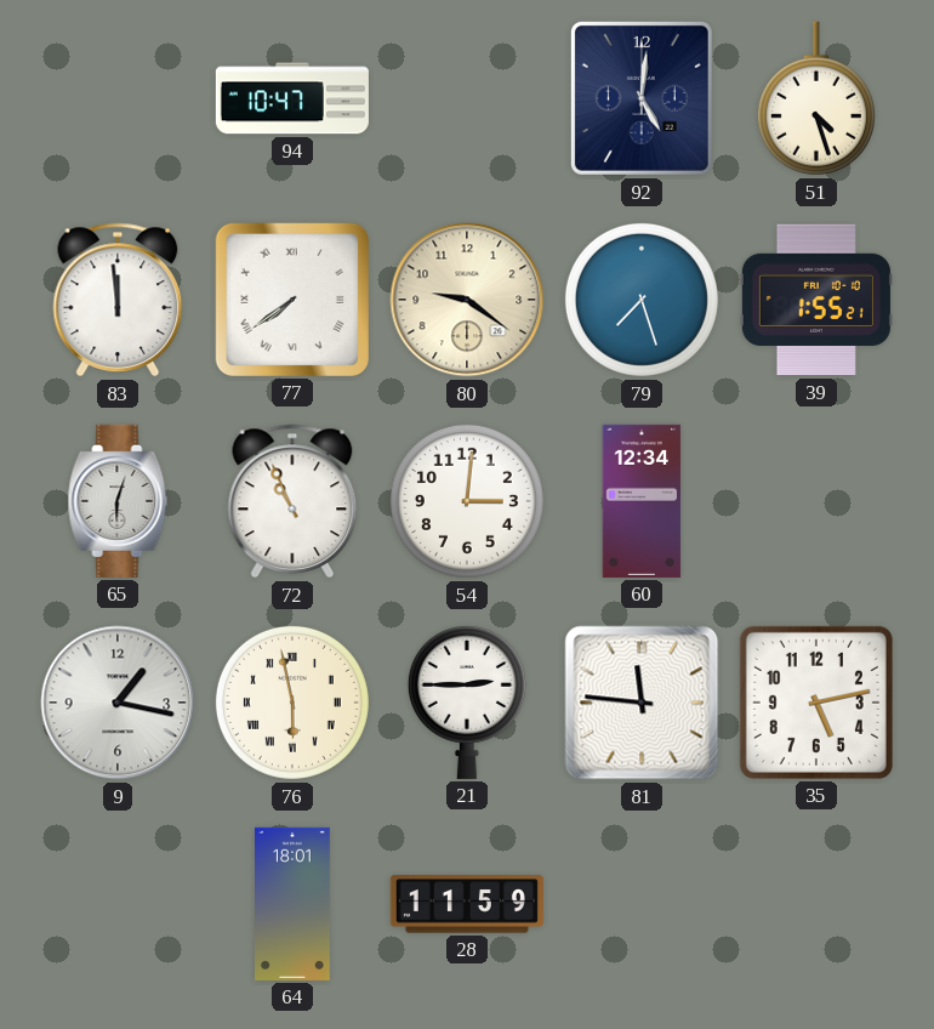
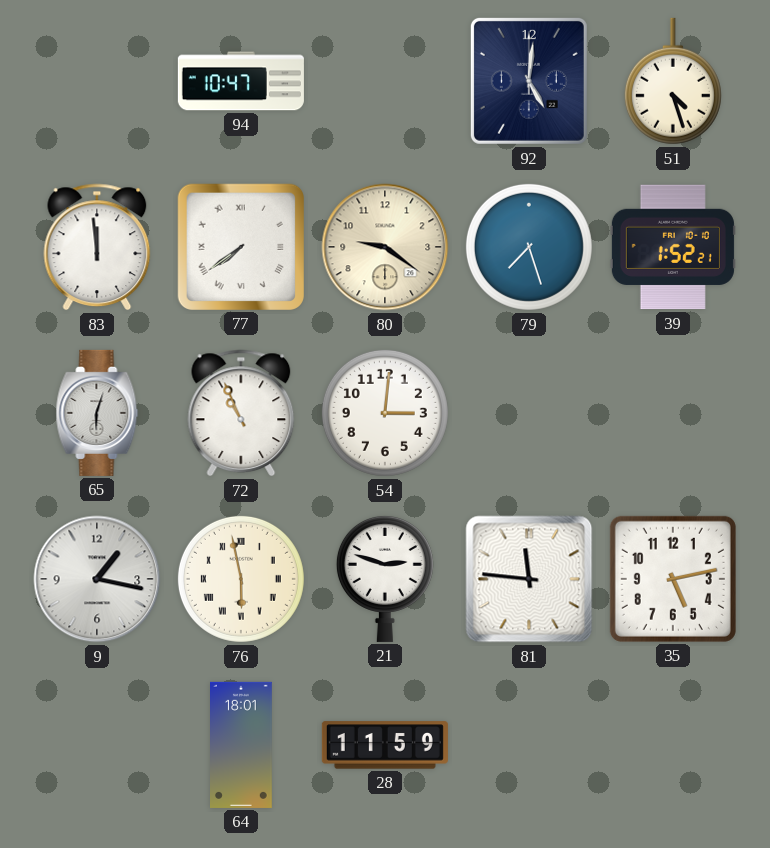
39: 1:55 -> 1:52
60: 12:34 -> none
21: 2:45 -> 2:48
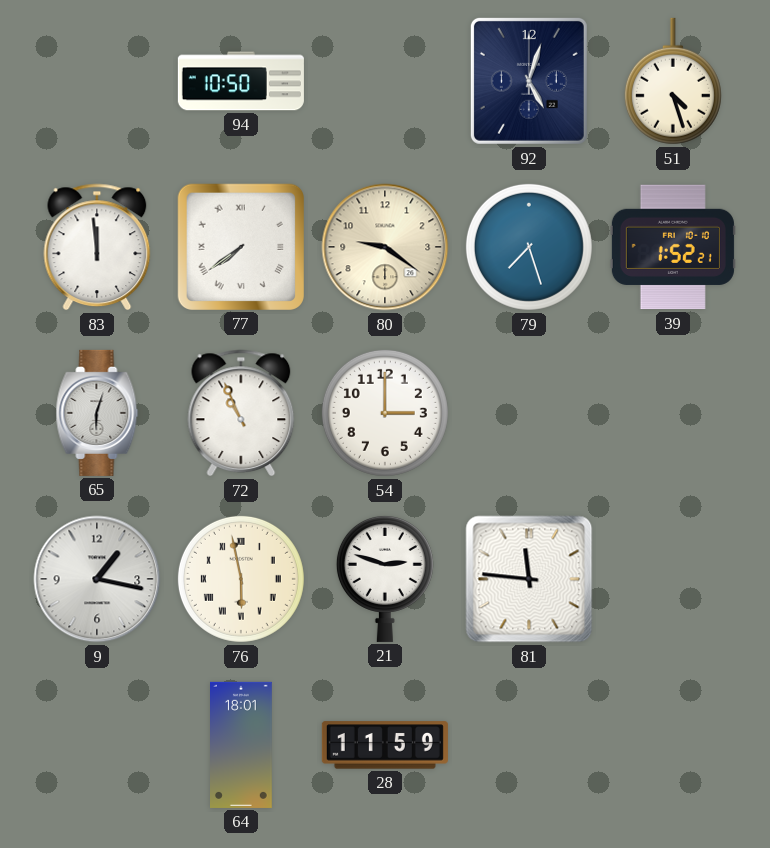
94: 10:47 -> 10:50
92: 5:01 -> 5:03
54: 3:01 -> 3:00
35: 5:13 -> none
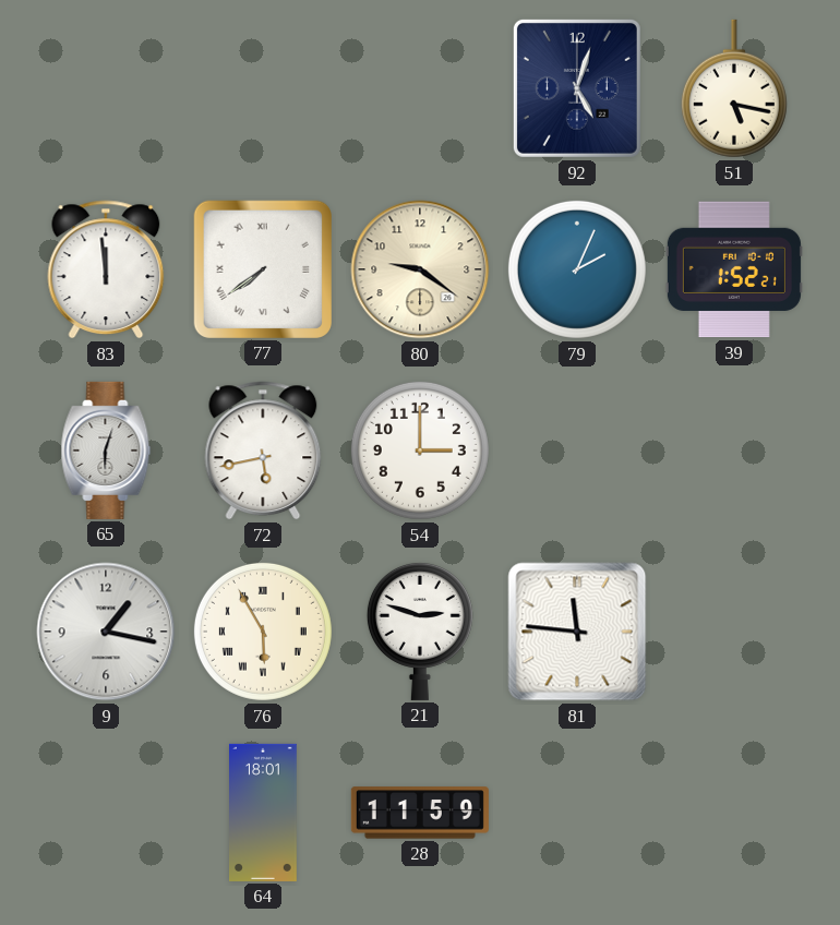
94: 10:50 -> none
51: 4:27 -> 5:17
79: 7:27 -> 2:04
72: 10:56 -> 5:43
76: 5:58 -> 5:55
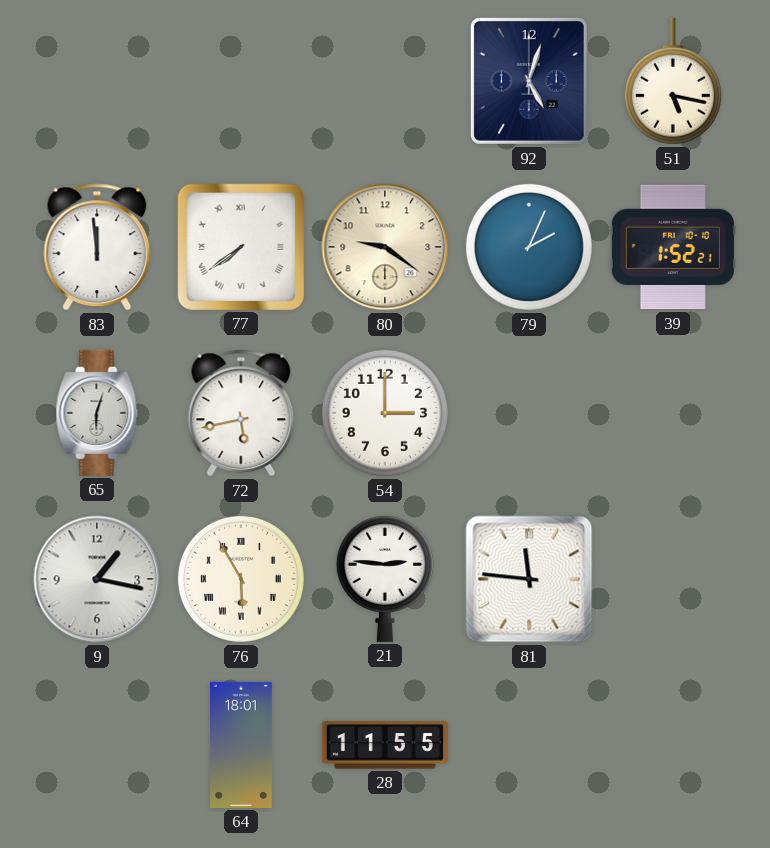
21: 2:48 -> 2:46
28: 11:59 -> 11:55
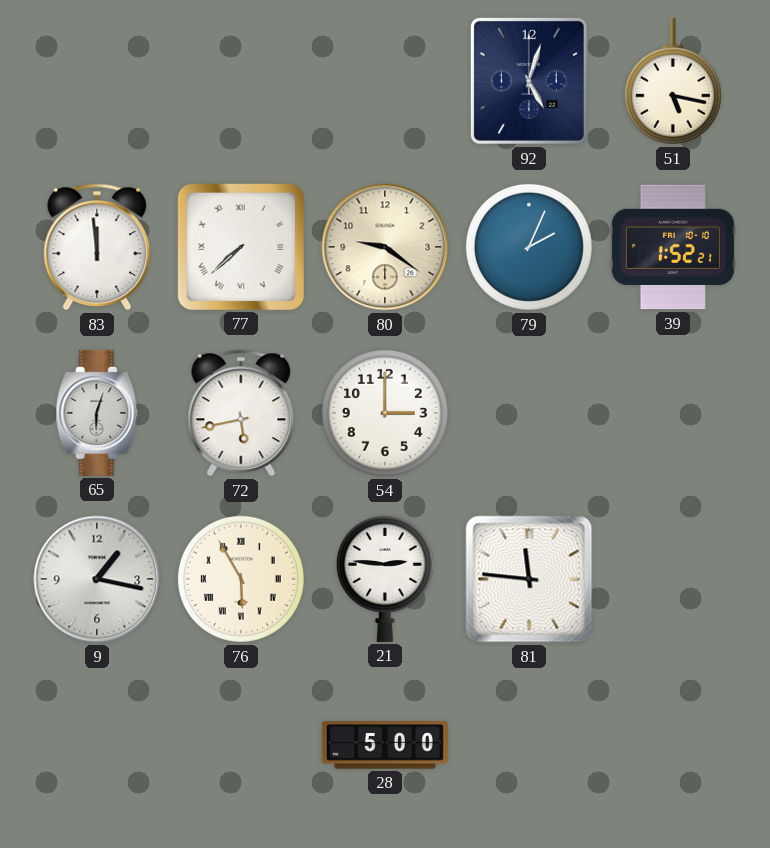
77: 7:39 -> 7:38
64: 18:01 -> none
28: 11:55 -> 5:00
